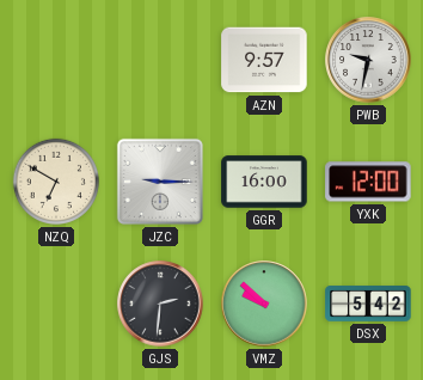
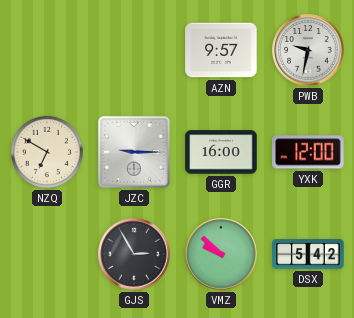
GJS: 2:31 -> 2:55
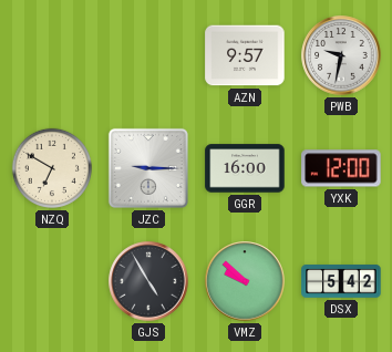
GJS: 2:55 -> 4:55
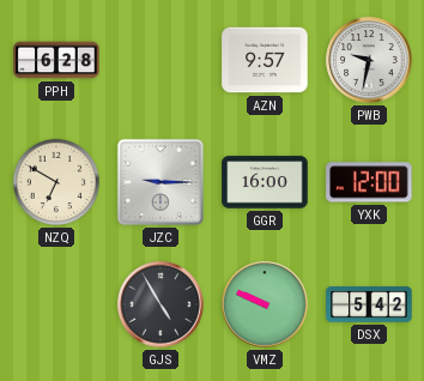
PPH: none -> 6:28
VMZ: 9:52 -> 9:49
